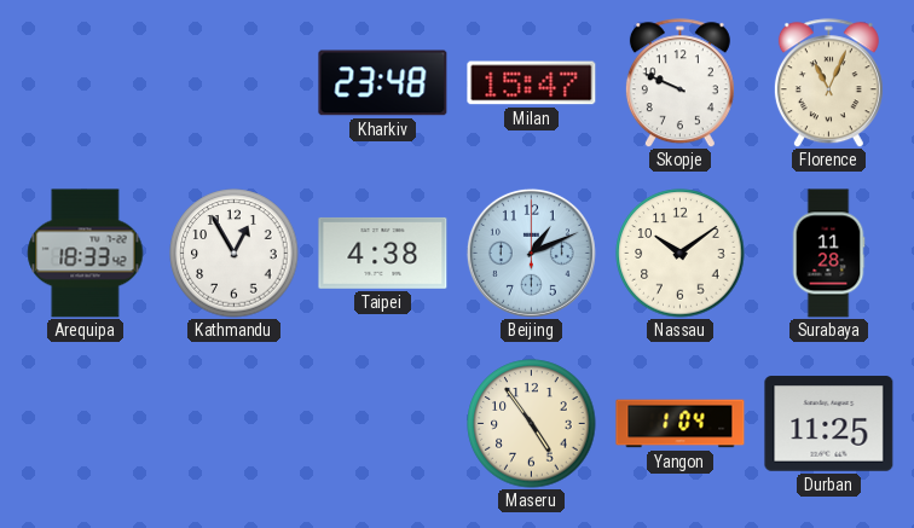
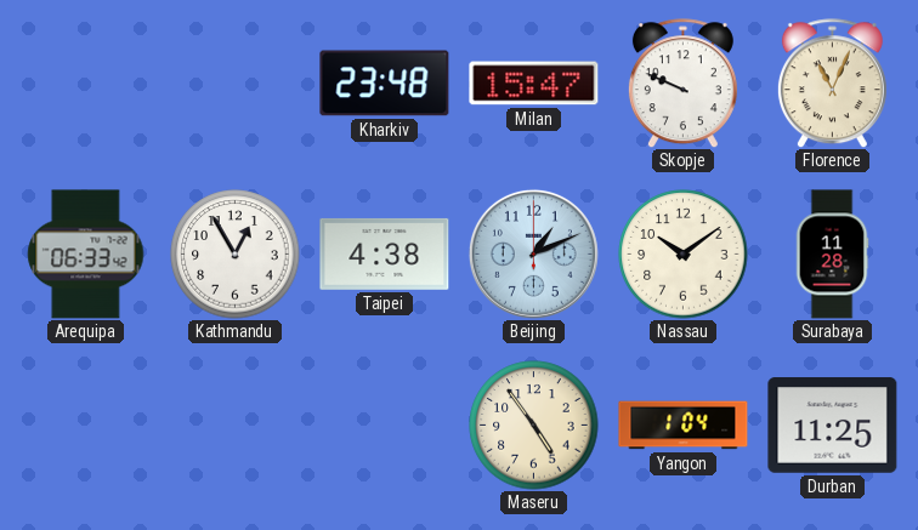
Arequipa: 18:33 -> 06:33
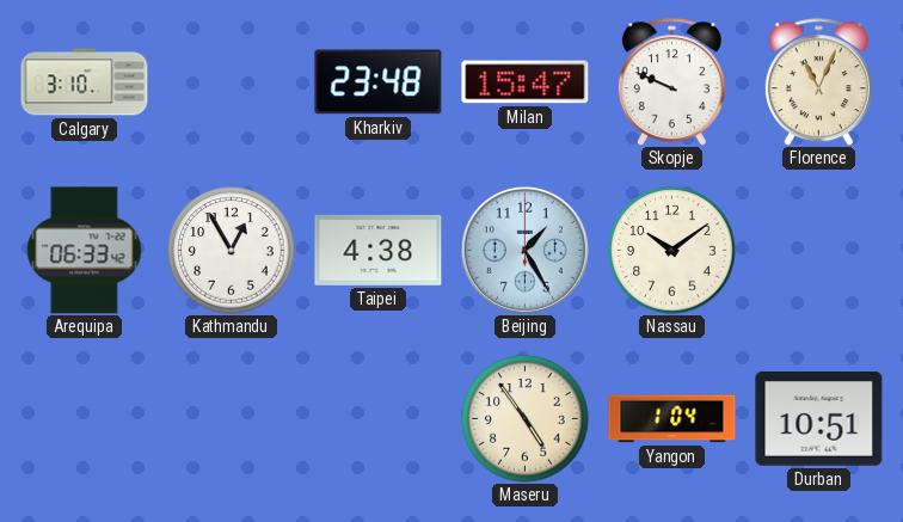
Calgary: none -> 3:10
Beijing: 1:11 -> 1:25
Surabaya: 11:28 -> none
Durban: 11:25 -> 10:51
